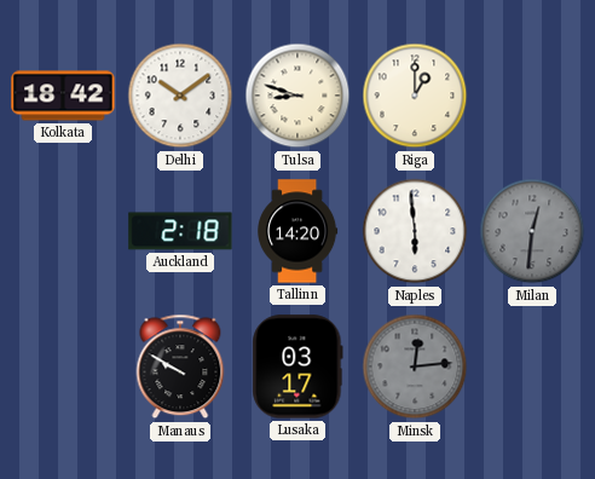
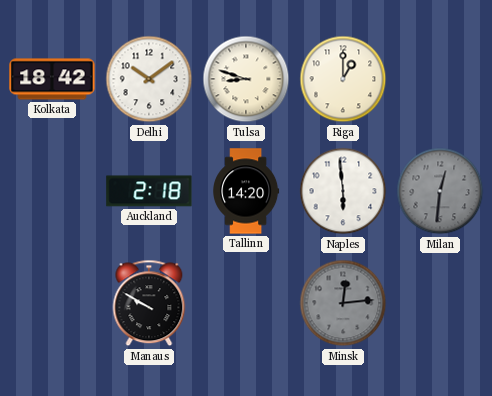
Lusaka: 03:17 -> none
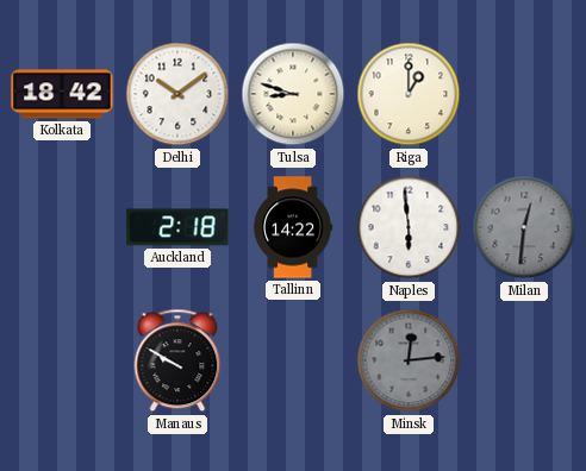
Tallinn: 14:20 -> 14:22
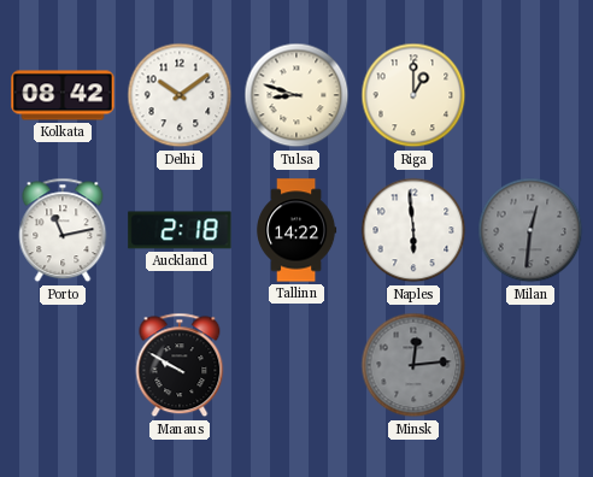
Kolkata: 18:42 -> 08:42
Porto: none -> 11:13
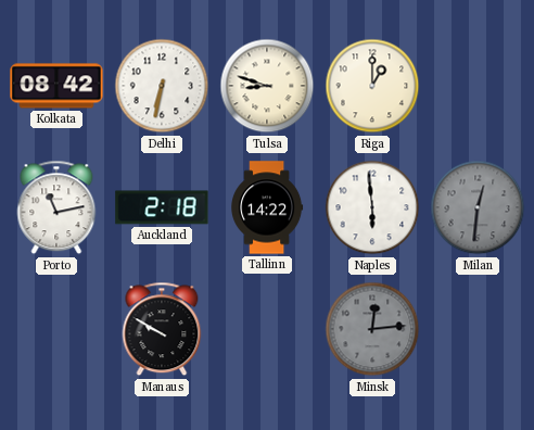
Delhi: 10:09 -> 6:32
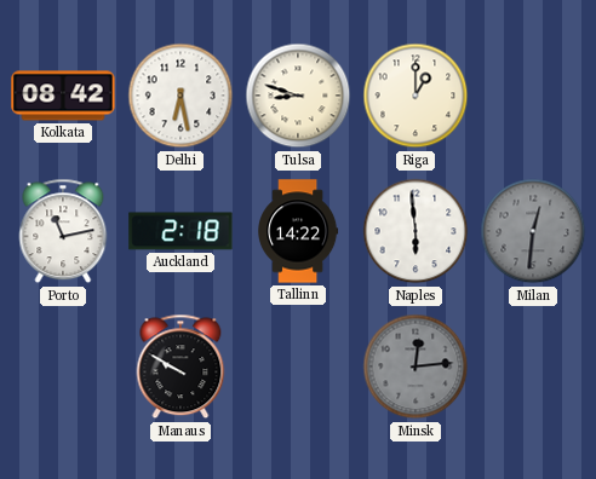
Delhi: 6:32 -> 6:28
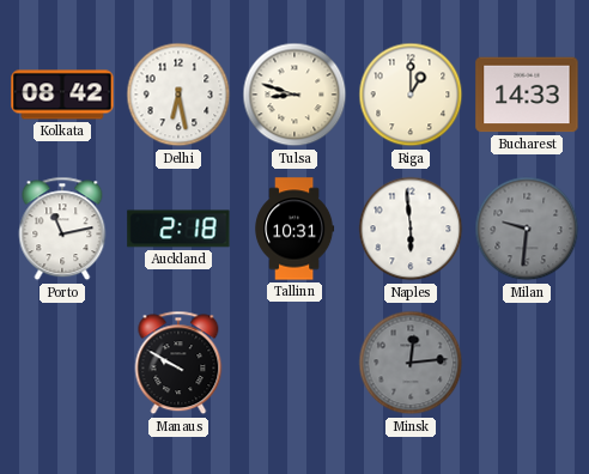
Bucharest: none -> 14:33
Tallinn: 14:22 -> 10:31
Milan: 12:31 -> 9:31
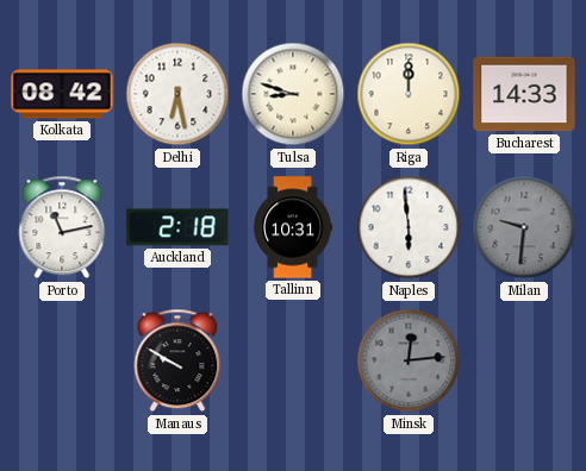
Riga: 1:00 -> 12:00
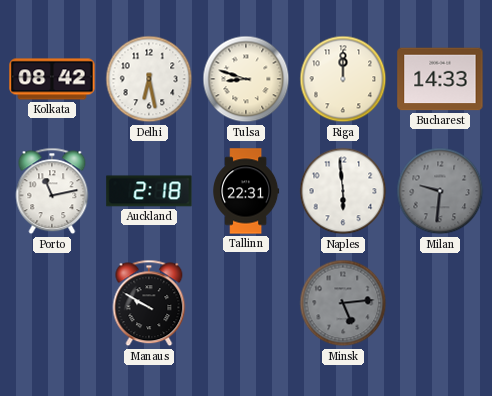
Tallinn: 10:31 -> 22:31
Minsk: 12:14 -> 5:14
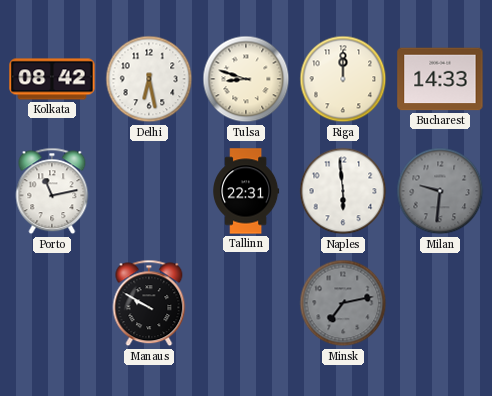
Auckland: 2:18 -> none
Minsk: 5:14 -> 7:13
